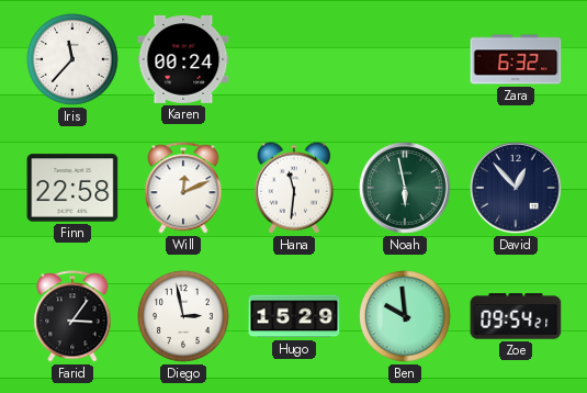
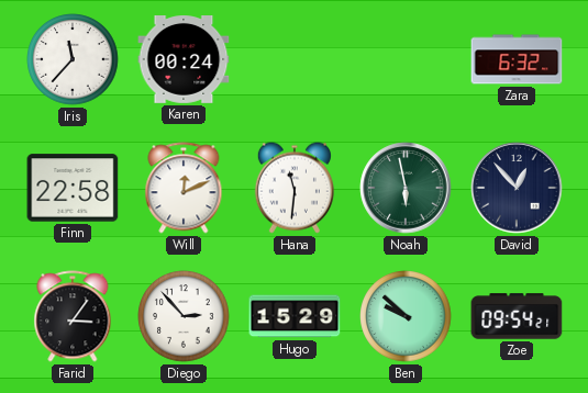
Diego: 2:58 -> 2:53
Ben: 9:59 -> 9:52
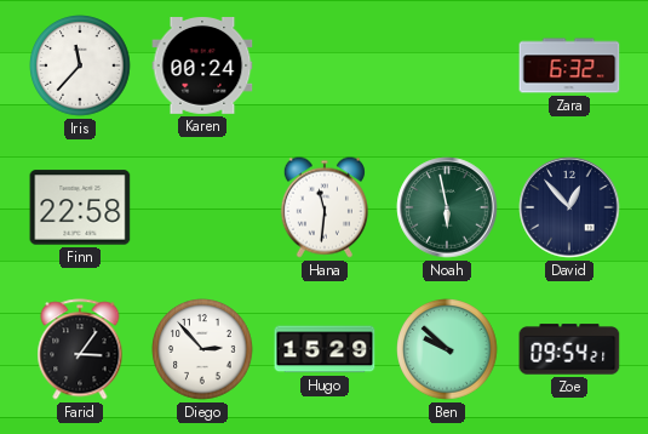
Will: 12:11 -> none
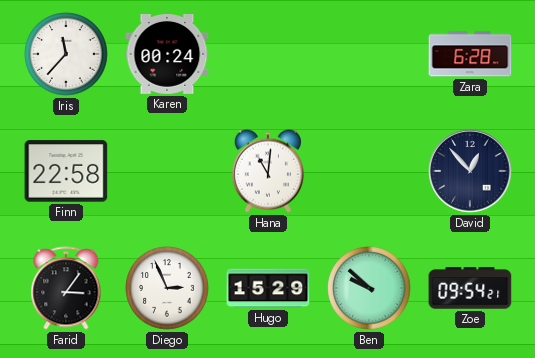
Zara: 6:32 -> 6:28
Hana: 11:31 -> 11:01
Noah: 5:58 -> none
Diego: 2:53 -> 2:56
